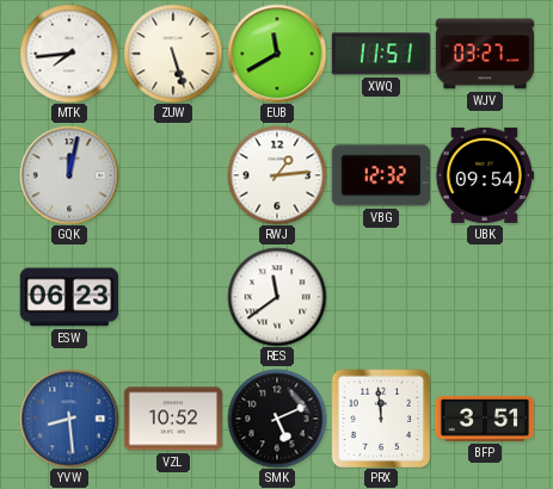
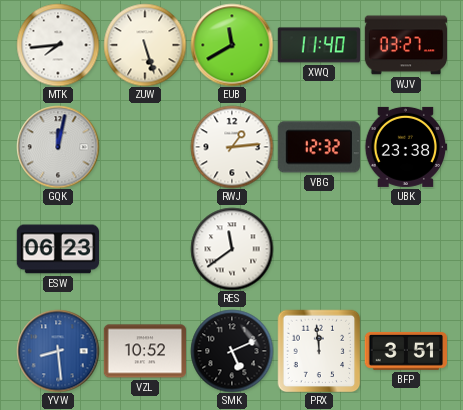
XWQ: 11:51 -> 11:40
UBK: 09:54 -> 23:38
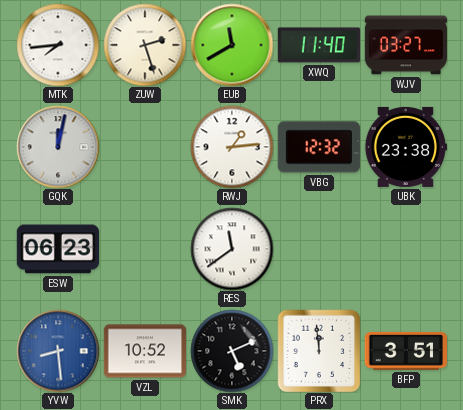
ZUW: 5:27 -> 2:27
